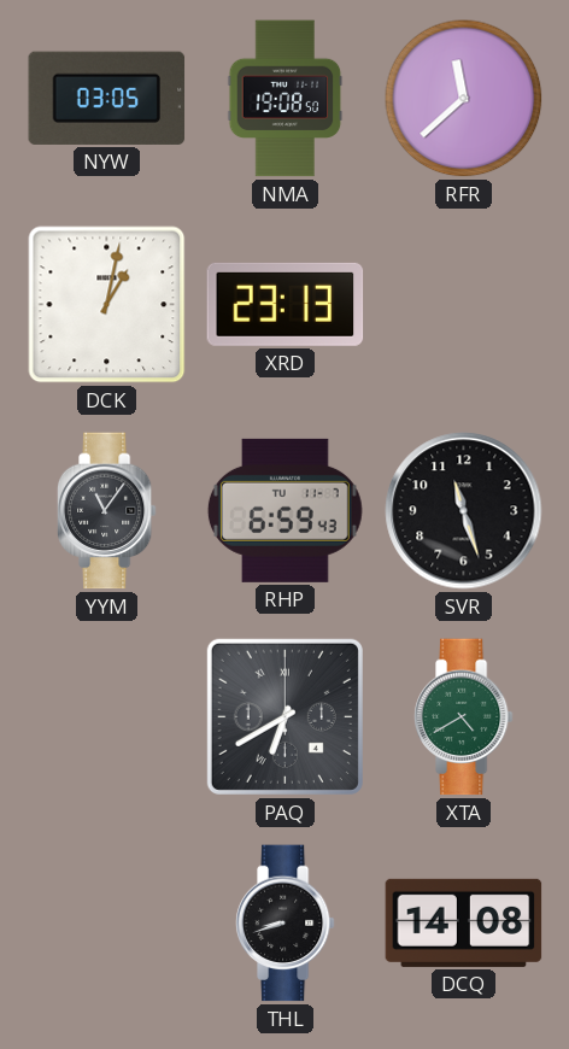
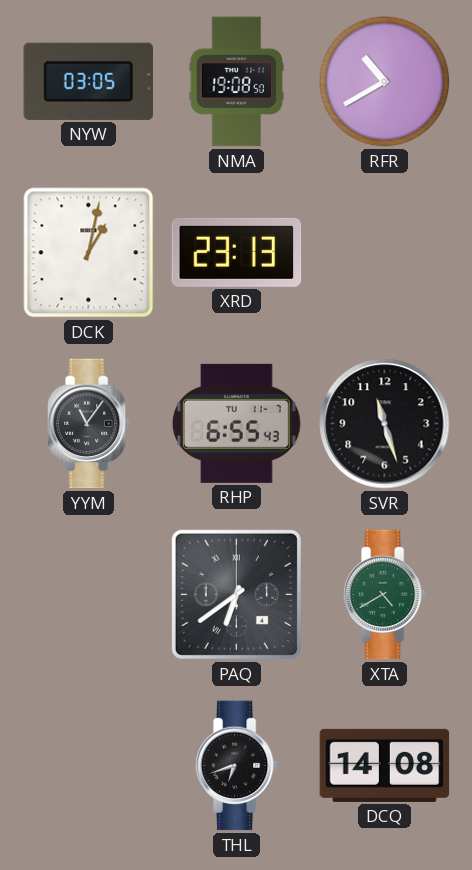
RFR: 11:38 -> 10:40
RHP: 6:59 -> 6:55
PAQ: 6:40 -> 6:39
THL: 8:42 -> 6:42
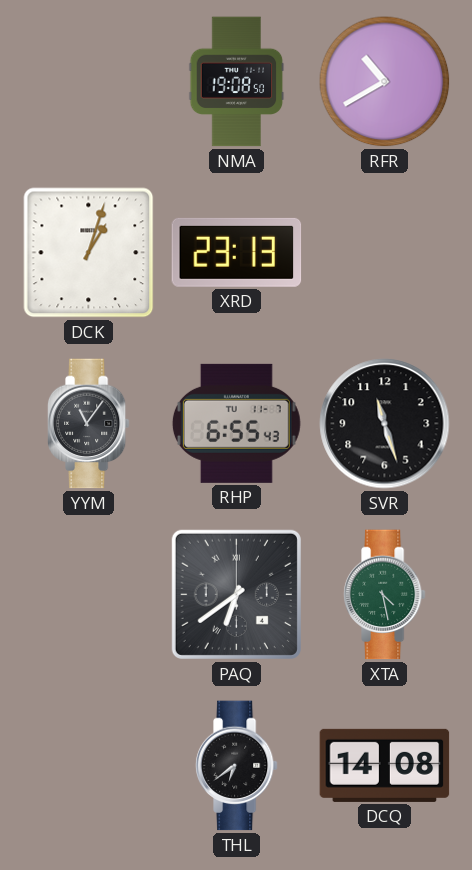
NYW: 03:05 -> none
DCK: 1:02 -> 1:03
XTA: 4:40 -> 4:28
THL: 6:42 -> 6:39
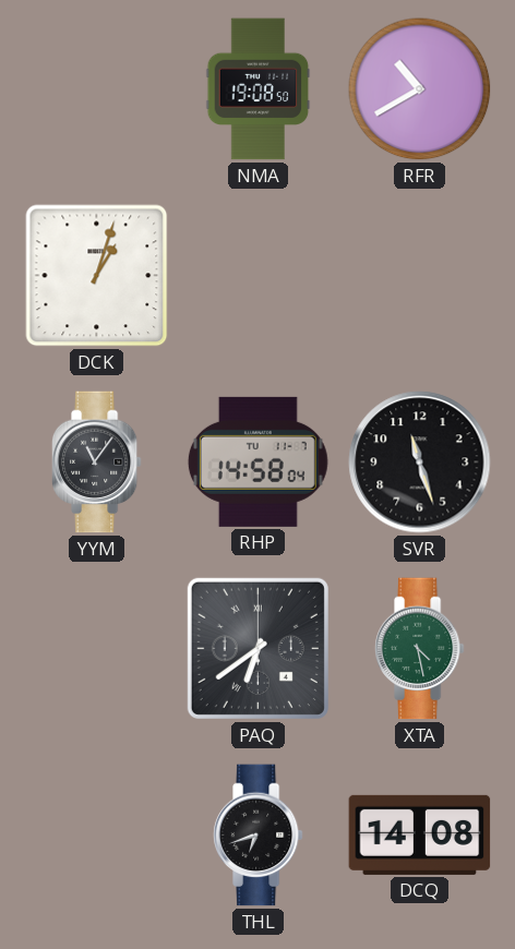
XRD: 23:13 -> none
RHP: 6:55 -> 14:58
THL: 6:39 -> 6:42
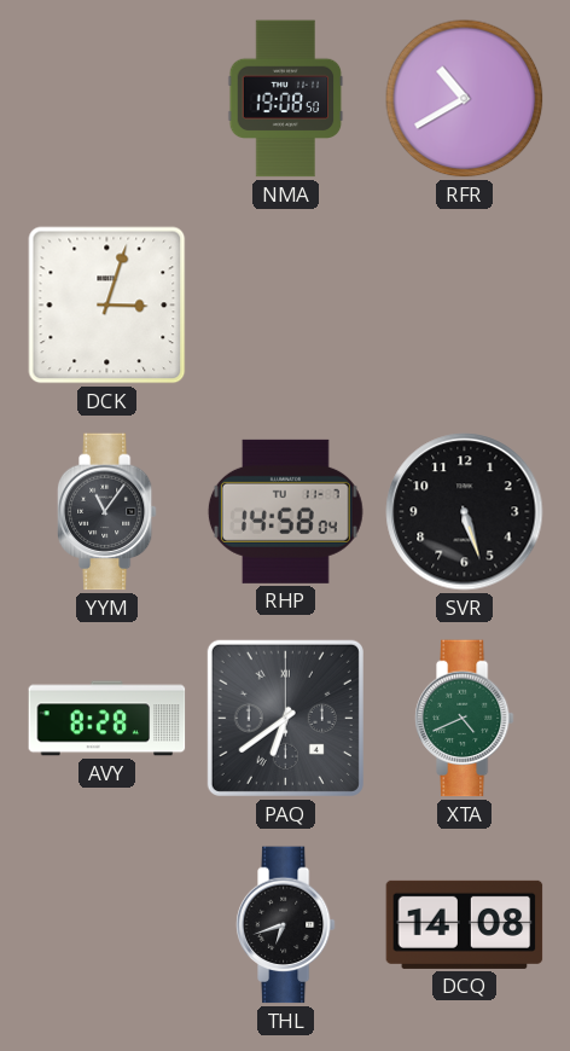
DCK: 1:03 -> 3:03
SVR: 11:27 -> 5:27
AVY: none -> 8:28
XTA: 4:28 -> 4:41
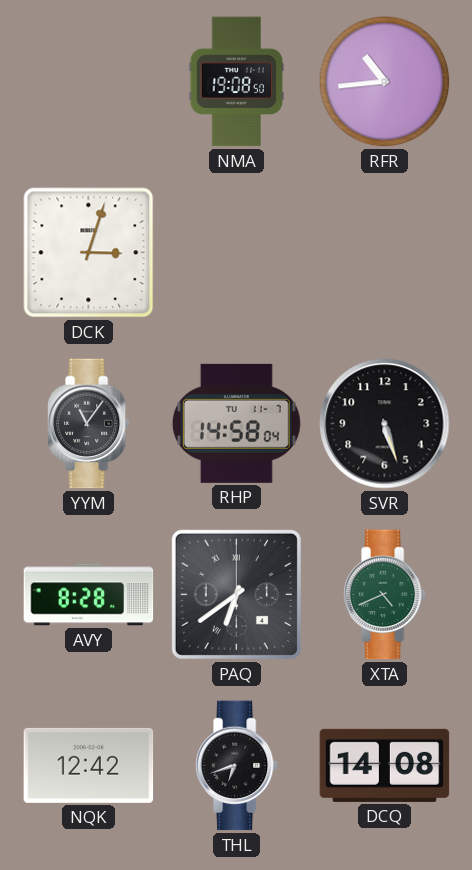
RFR: 10:40 -> 10:44
NQK: none -> 12:42
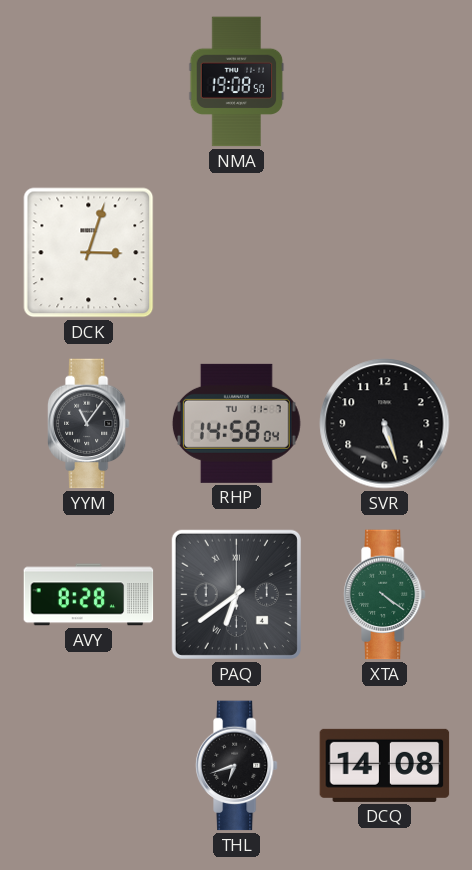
RFR: 10:44 -> none
XTA: 4:41 -> 4:21
NQK: 12:42 -> none
